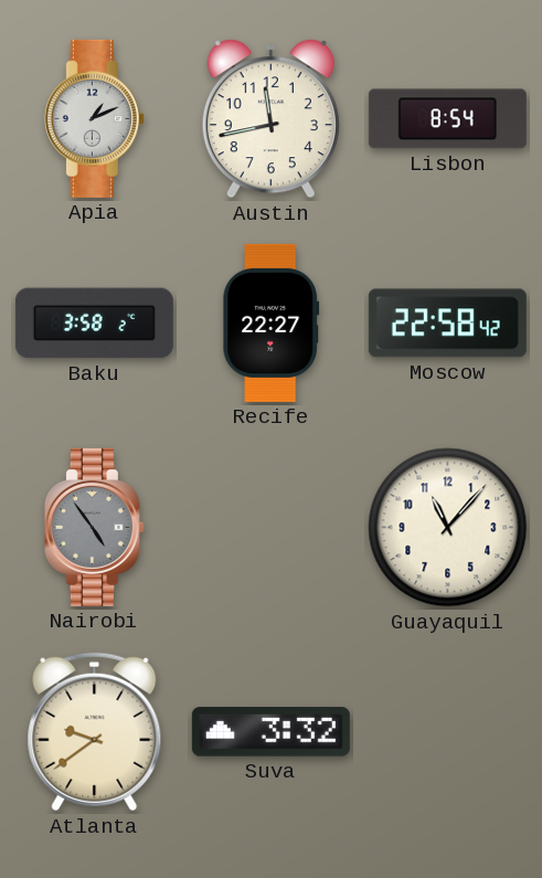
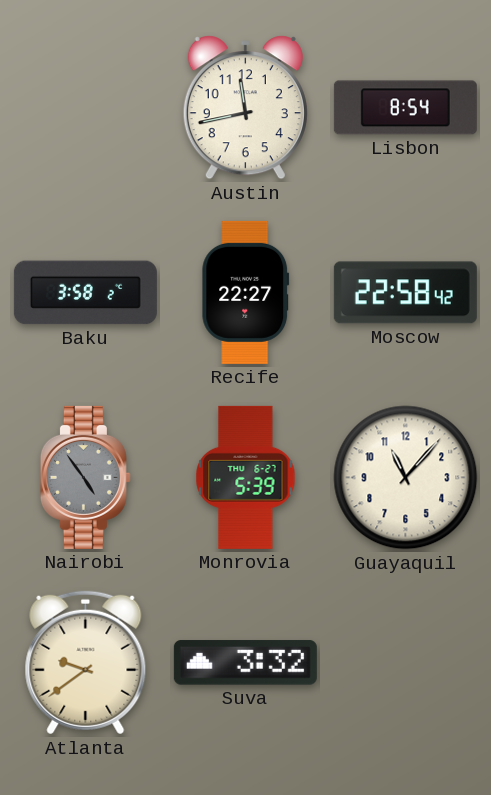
Apia: 1:11 -> none
Monrovia: none -> 5:39
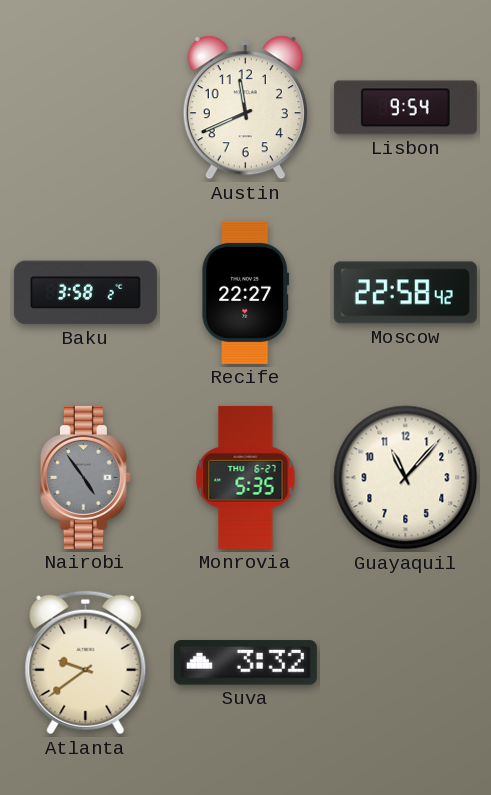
Austin: 11:43 -> 11:41
Lisbon: 8:54 -> 9:54
Monrovia: 5:39 -> 5:35
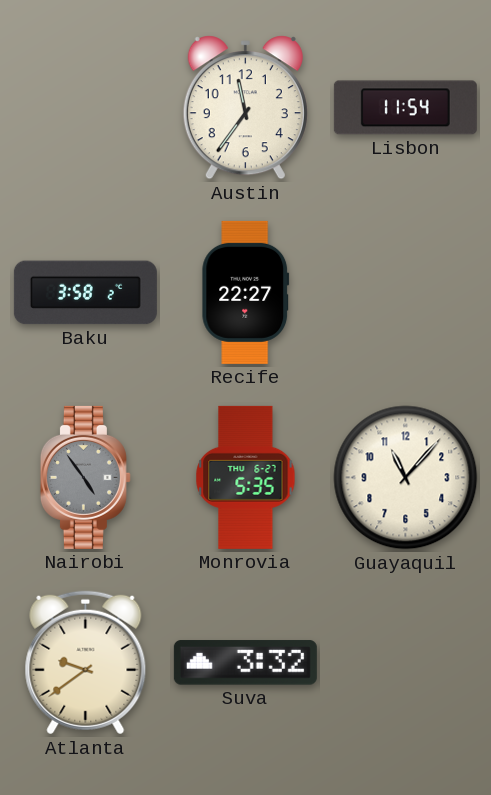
Austin: 11:41 -> 11:36
Lisbon: 9:54 -> 11:54
Moscow: 22:58 -> none
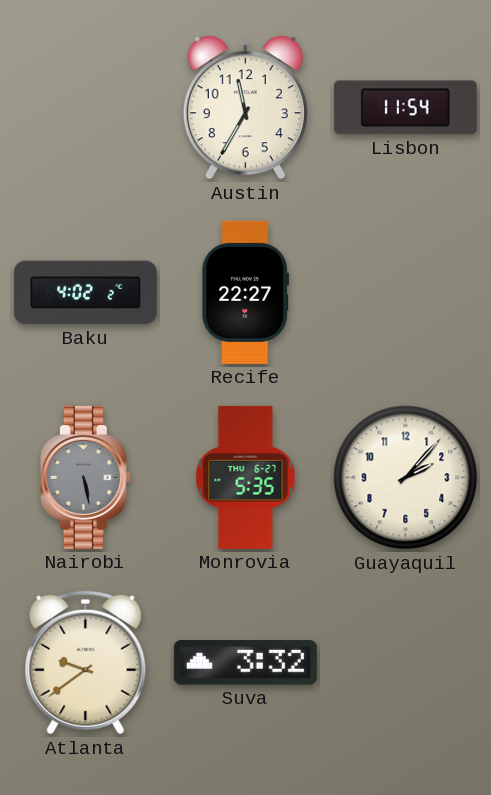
Austin: 11:36 -> 11:35
Baku: 3:58 -> 4:02
Nairobi: 4:54 -> 5:28
Guayaquil: 11:07 -> 2:07
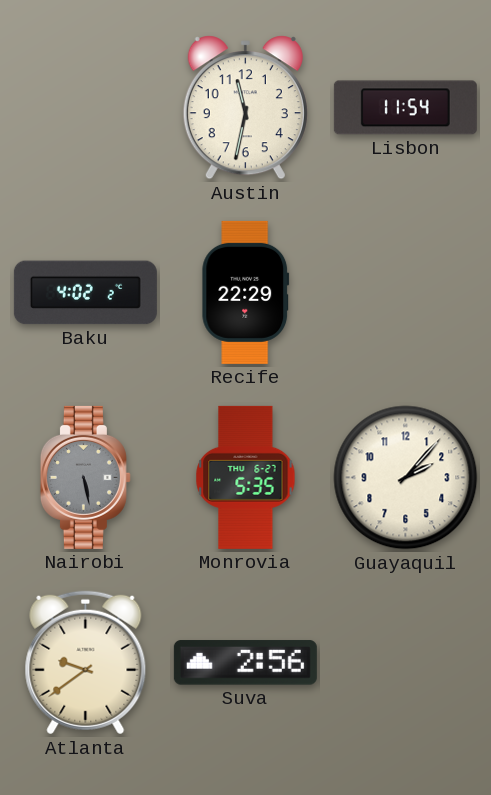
Austin: 11:35 -> 11:32
Recife: 22:27 -> 22:29
Suva: 3:32 -> 2:56
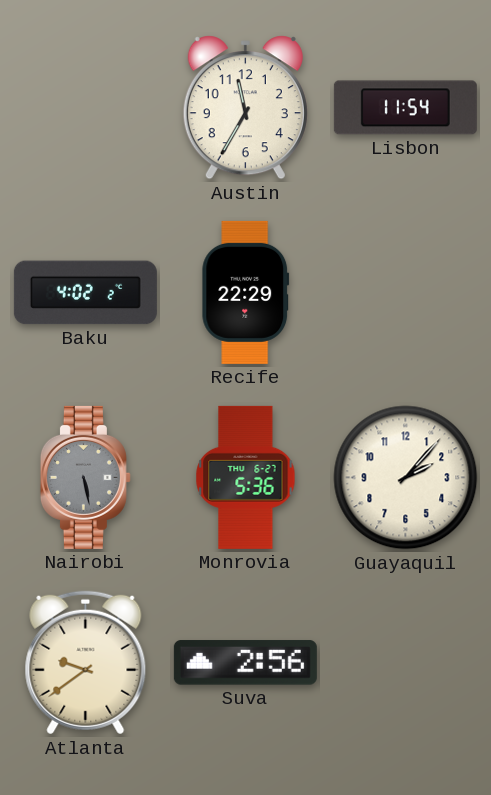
Austin: 11:32 -> 11:35
Monrovia: 5:35 -> 5:36
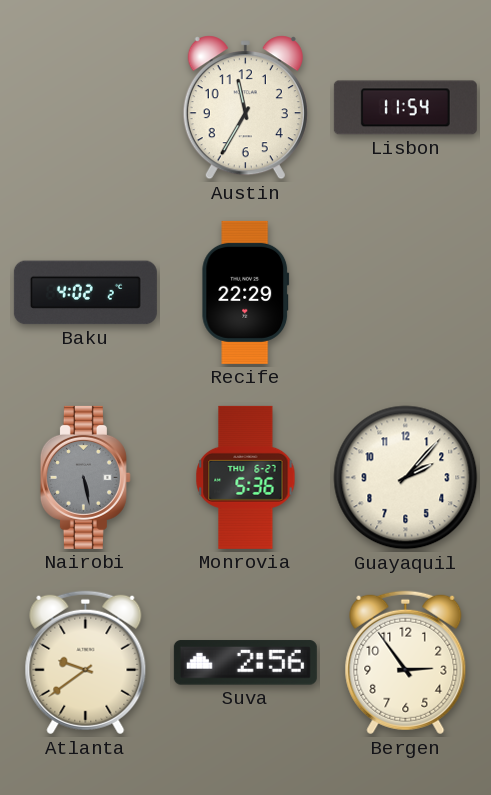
Bergen: none -> 2:54
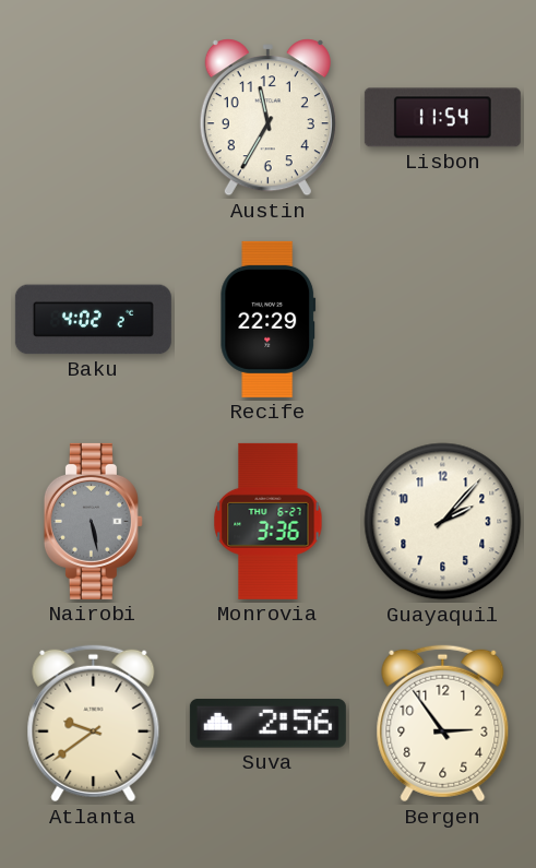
Monrovia: 5:36 -> 3:36
